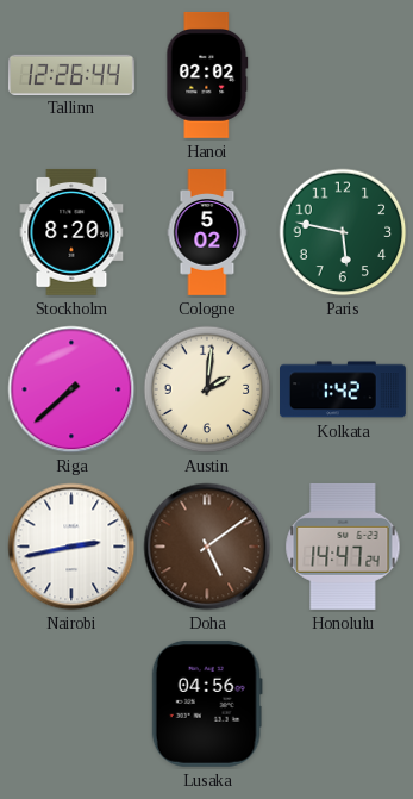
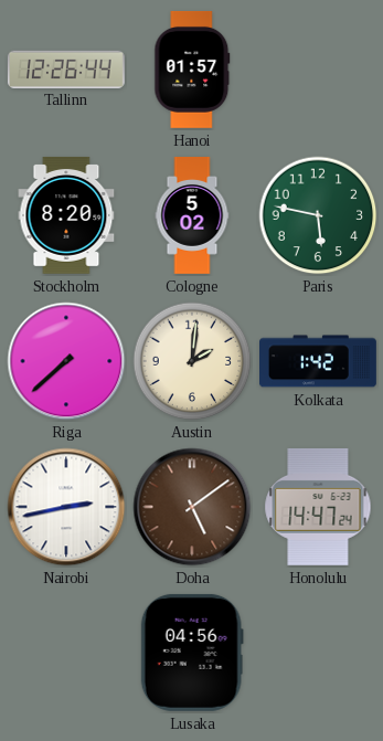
Hanoi: 02:02 -> 01:57
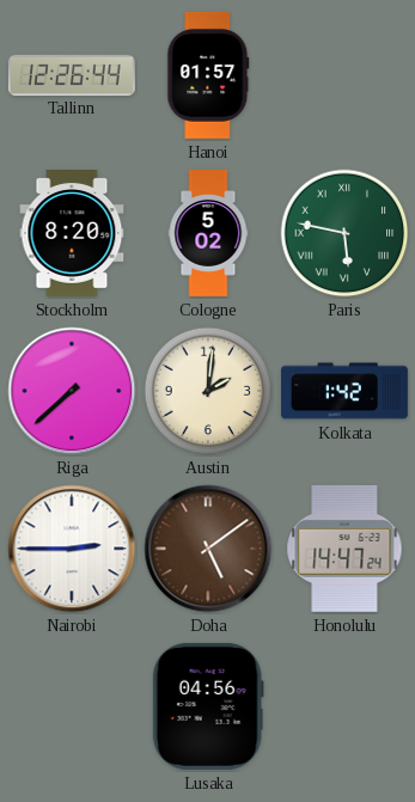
Paris numerals: Arabic -> Roman
Nairobi: 2:43 -> 2:45
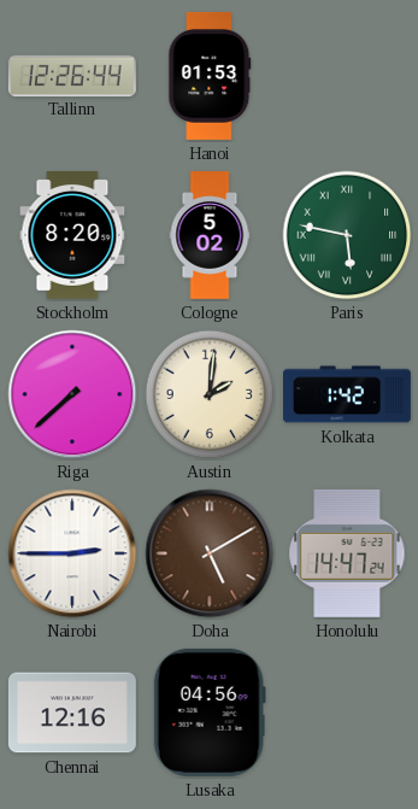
Hanoi: 01:57 -> 01:53
Doha: 5:09 -> 5:10
Chennai: none -> 12:16
